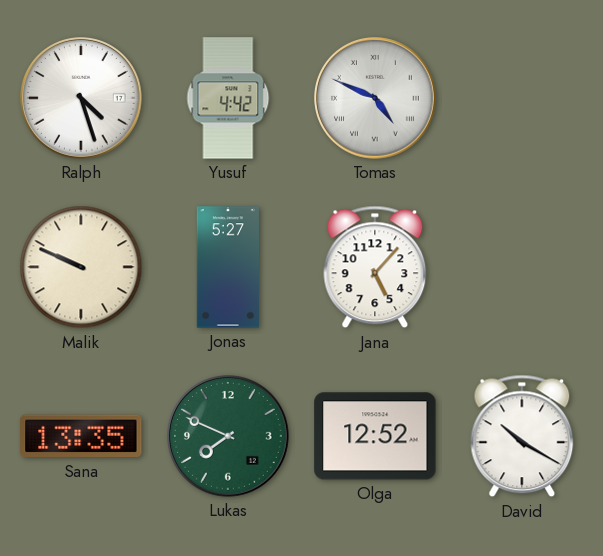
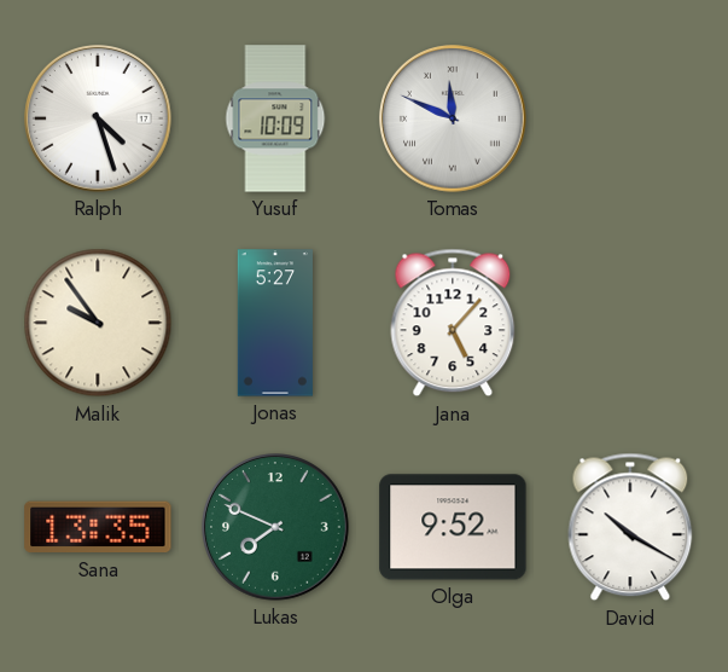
Yusuf: 4:42 -> 10:09
Tomas: 4:49 -> 11:49
Malik: 9:49 -> 9:54
Olga: 12:52 -> 9:52
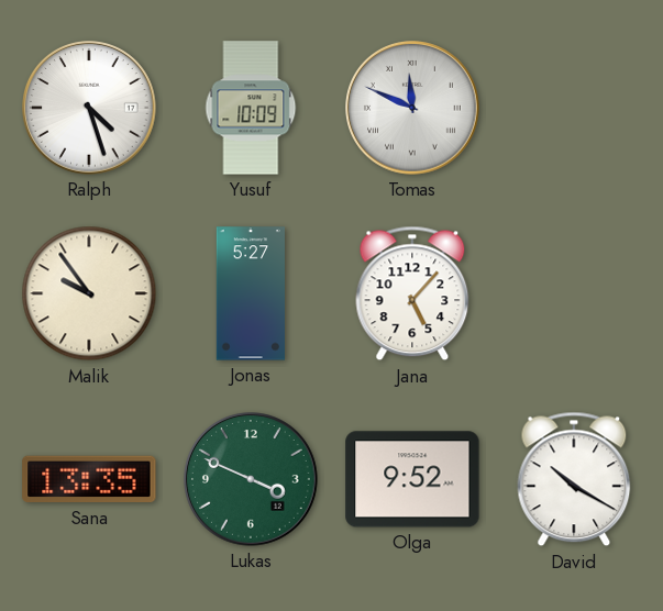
Lukas: 7:49 -> 3:49
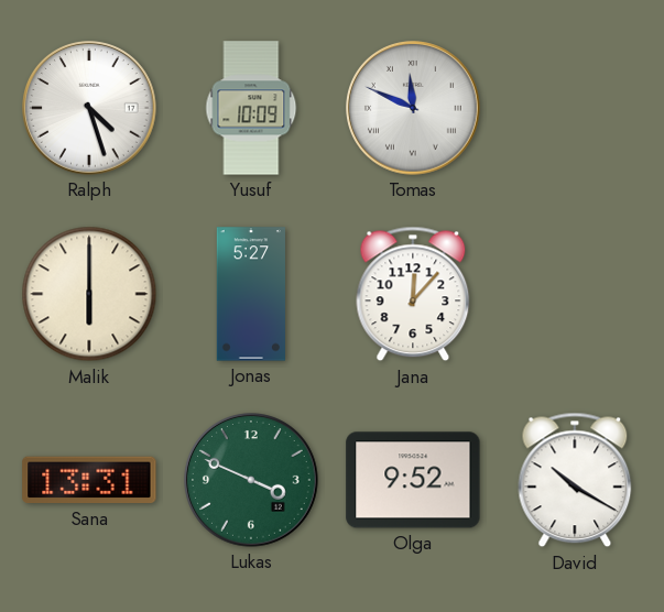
Malik: 9:54 -> 6:00
Jana: 5:07 -> 12:07
Sana: 13:35 -> 13:31
